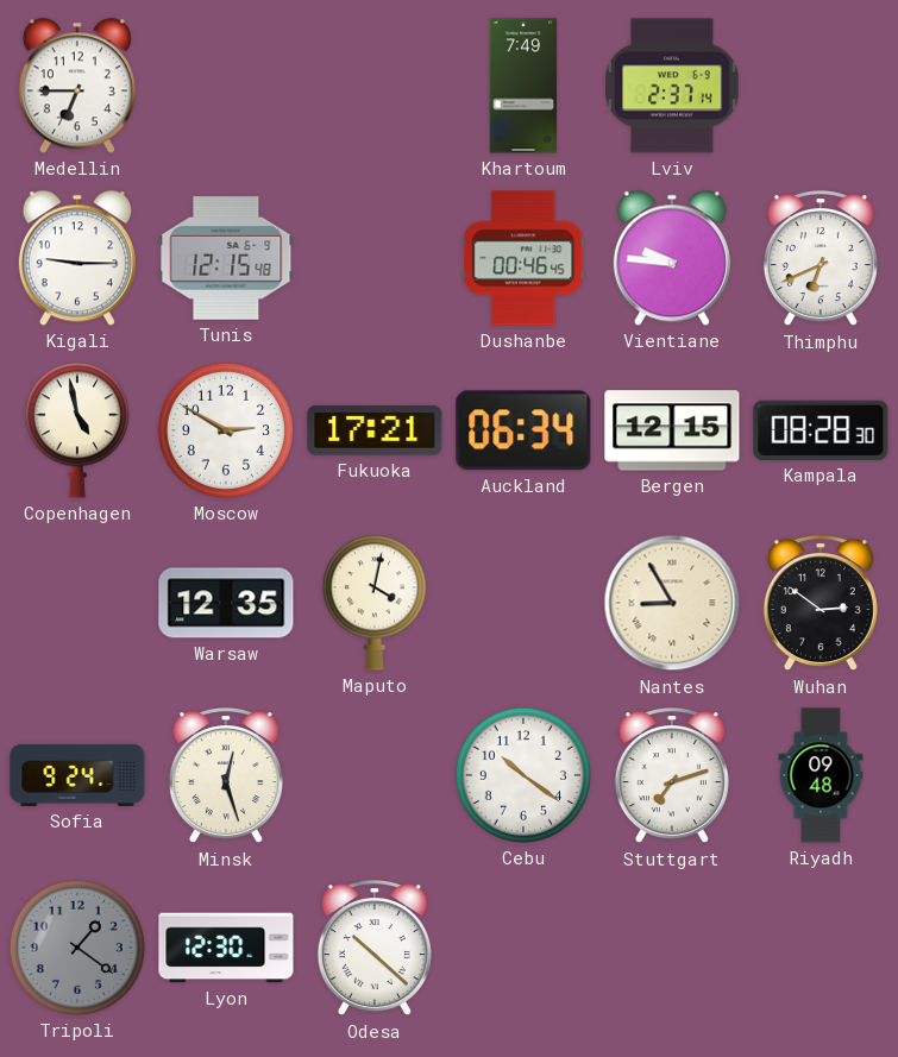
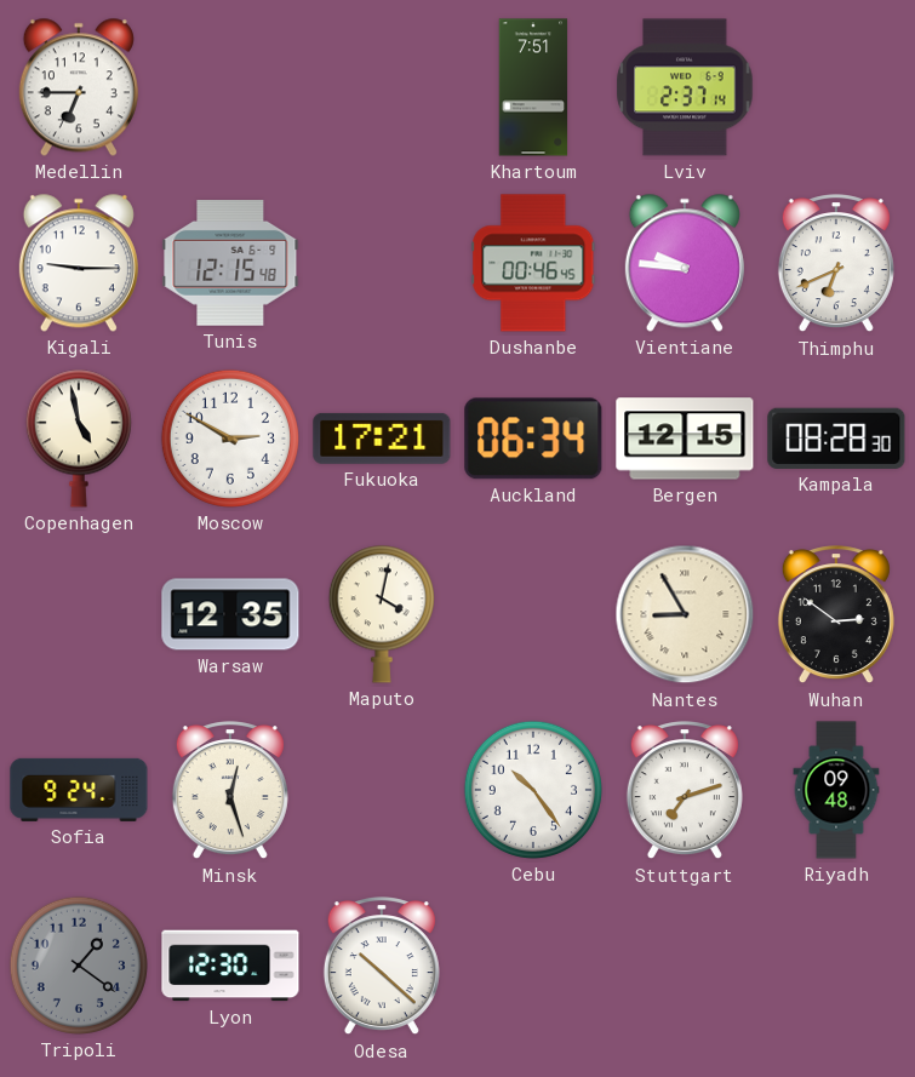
Khartoum: 7:49 -> 7:51
Cebu: 10:21 -> 10:24
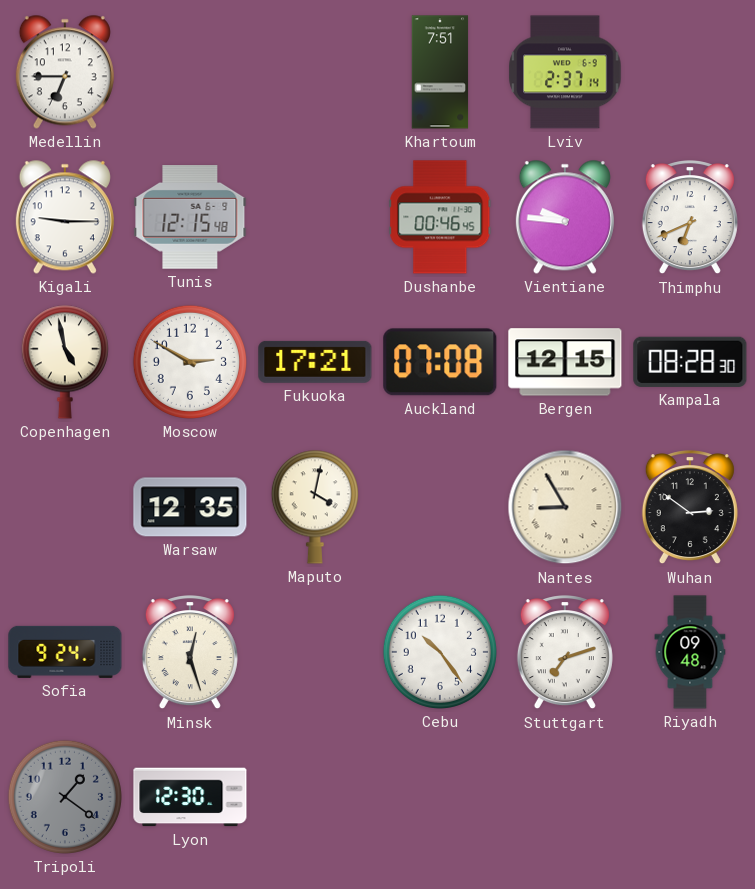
Auckland: 06:34 -> 07:08
Odesa: 10:22 -> none
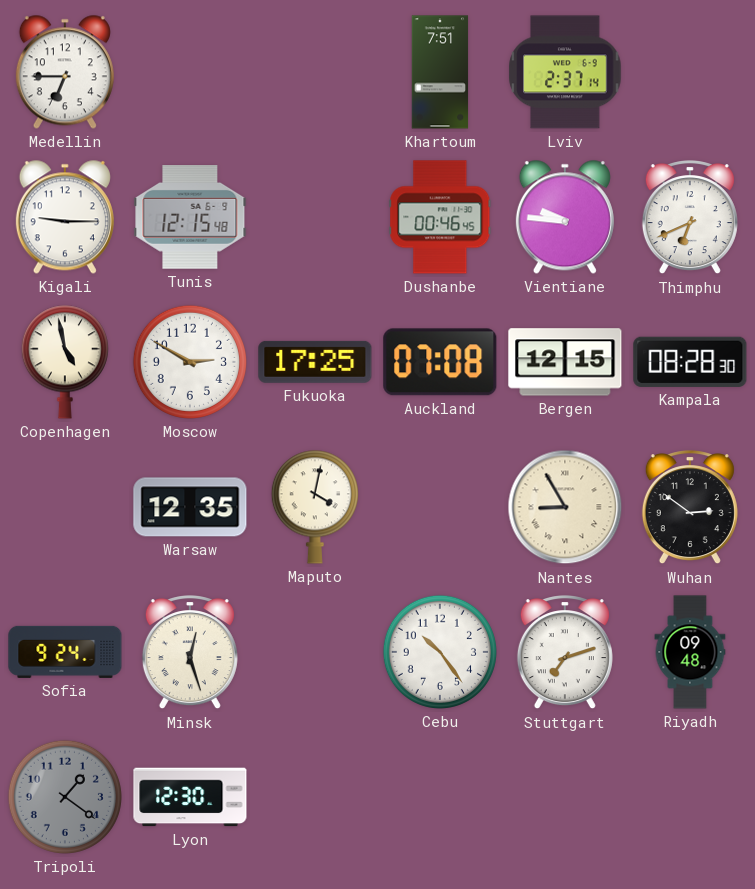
Fukuoka: 17:21 -> 17:25
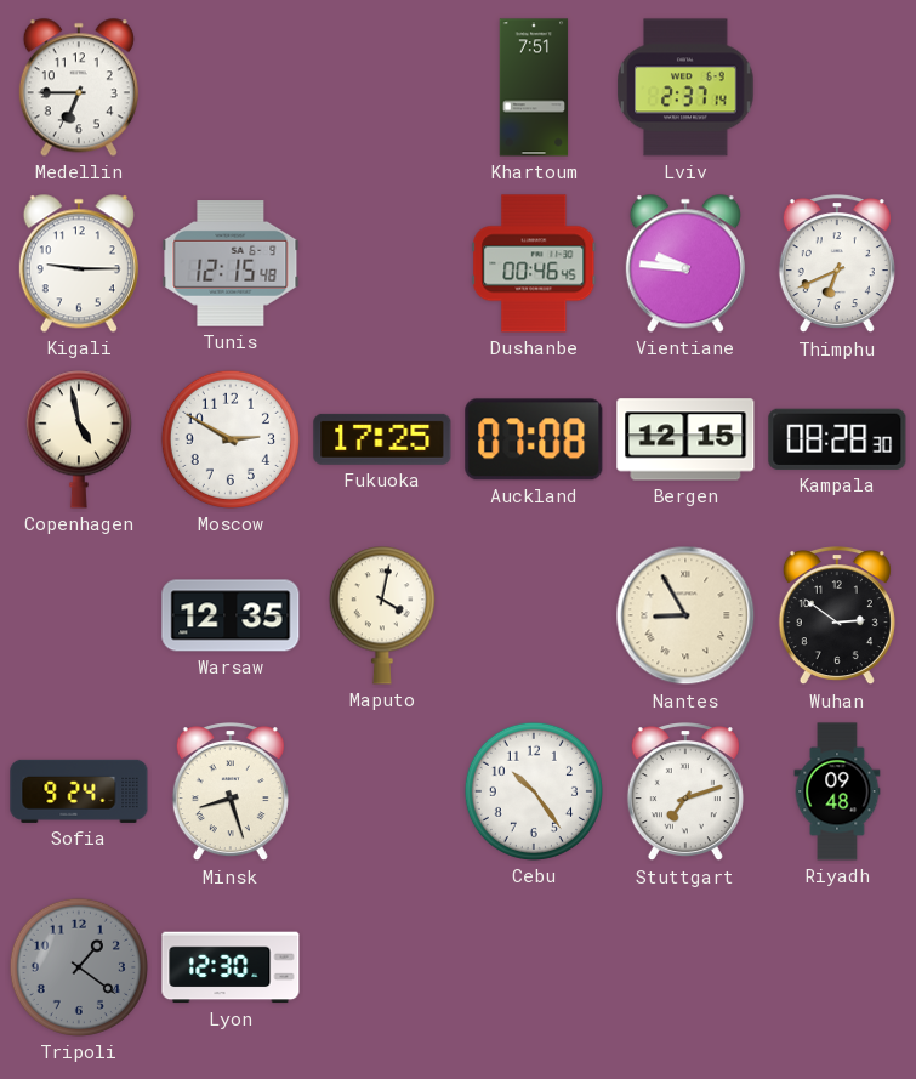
Minsk: 12:27 -> 8:27
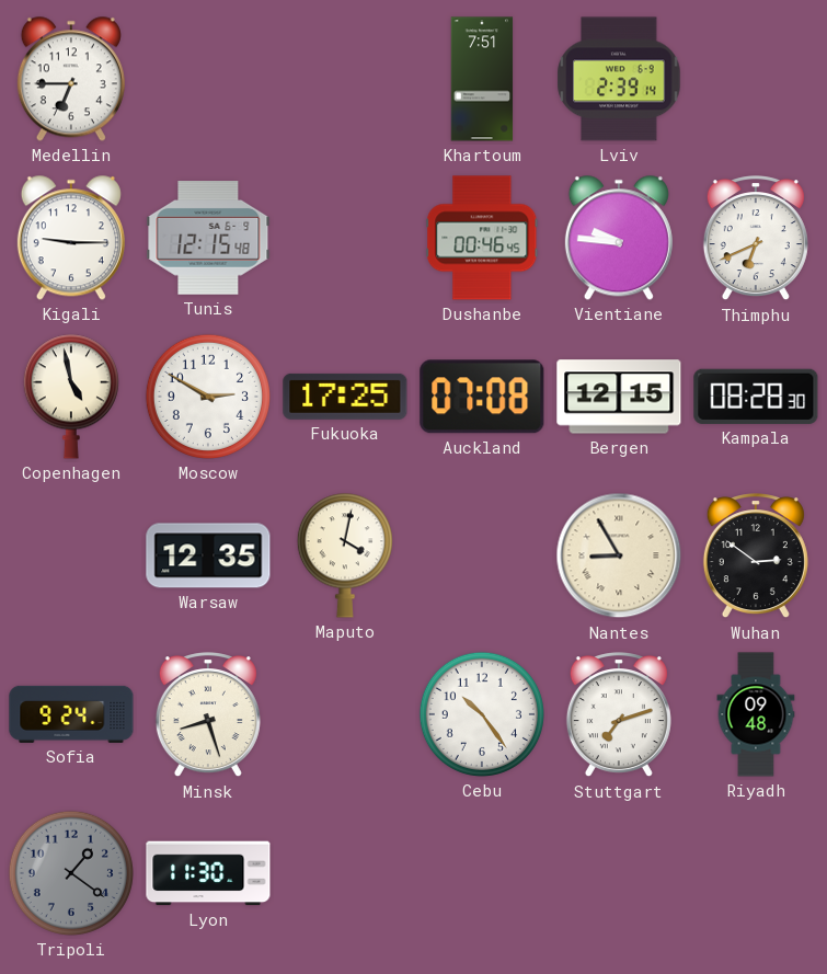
Lviv: 2:37 -> 2:39
Lyon: 12:30 -> 11:30
